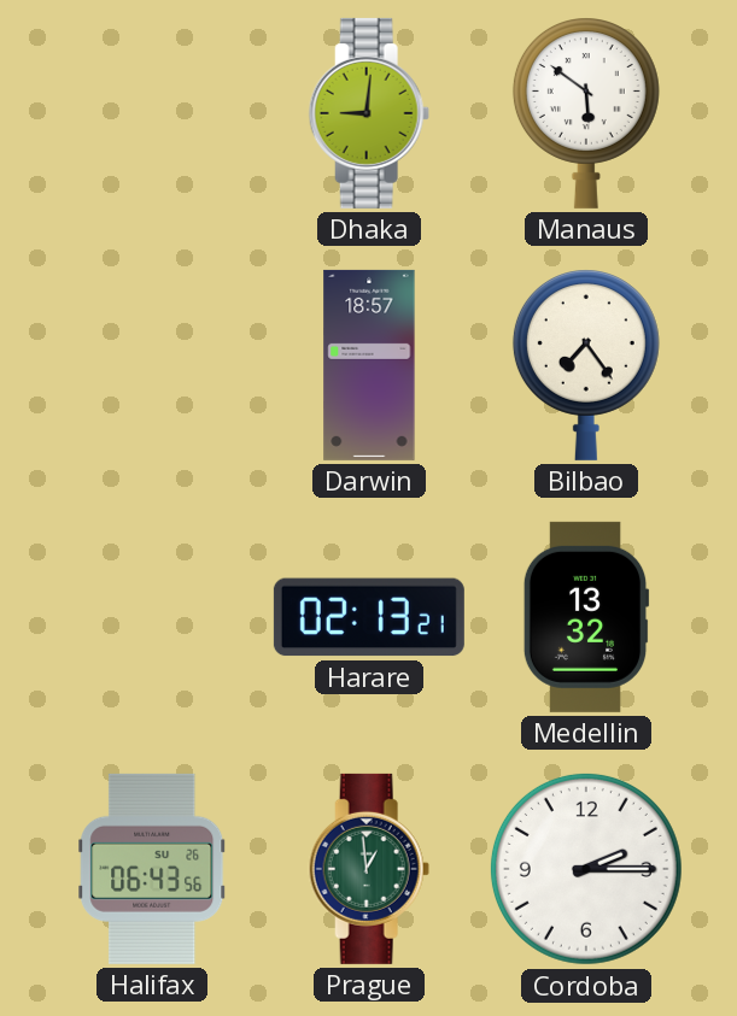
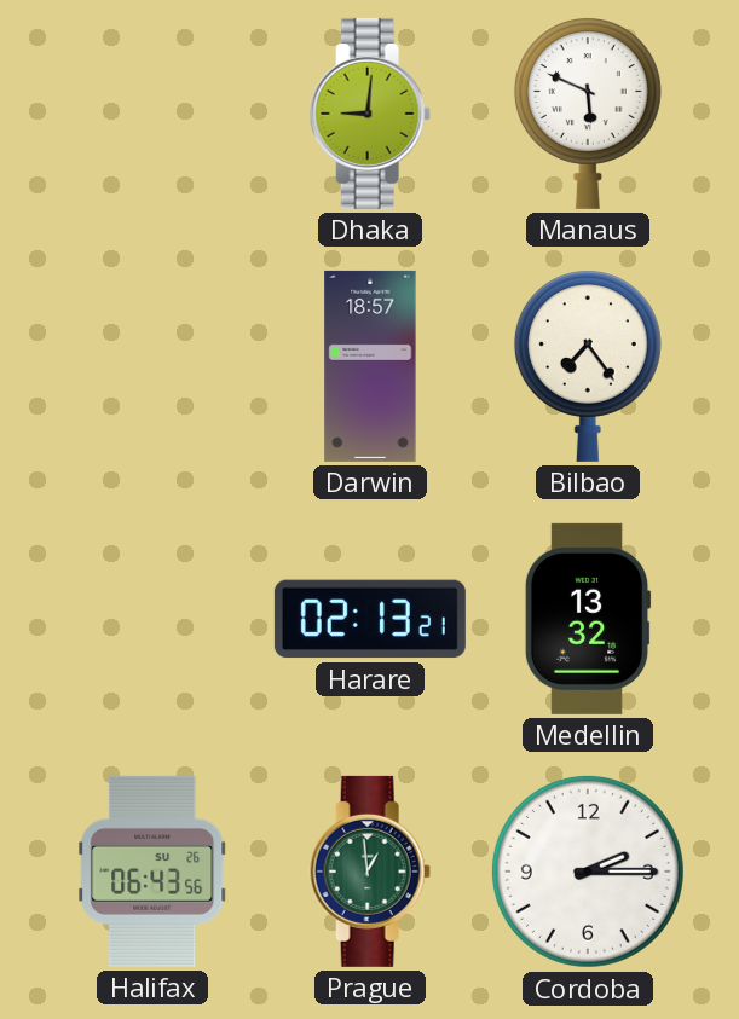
Manaus: 5:51 -> 5:49
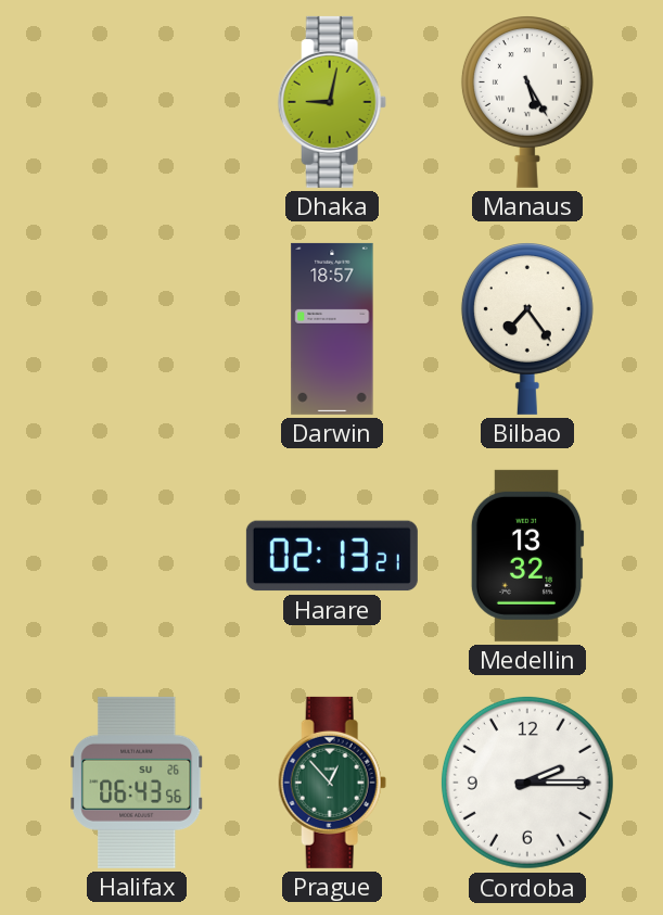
Dhaka: 9:01 -> 9:02
Manaus: 5:49 -> 5:25
Prague: 12:59 -> 12:53
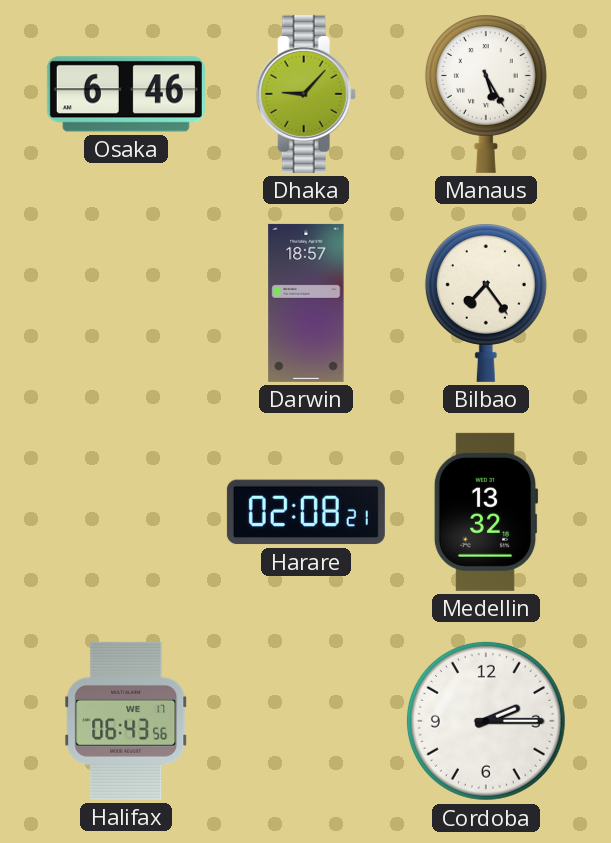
Osaka: none -> 6:46
Dhaka: 9:02 -> 9:07
Harare: 02:13 -> 02:08
Halifax date: SU 26 -> WE 17
Prague: 12:53 -> none
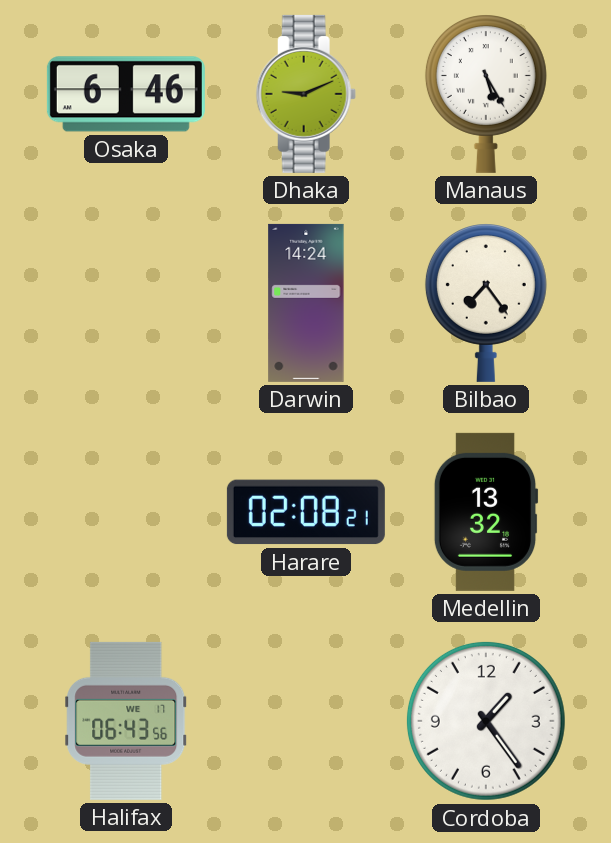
Dhaka: 9:07 -> 9:11
Darwin: 18:57 -> 14:24
Cordoba: 2:15 -> 1:24
